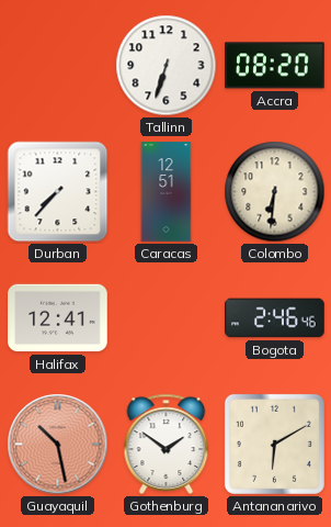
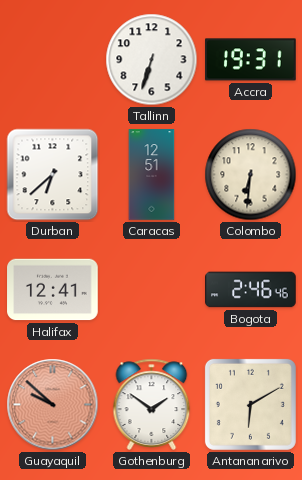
Accra: 08:20 -> 19:31
Durban: 7:37 -> 6:38
Guayaquil: 10:28 -> 9:52
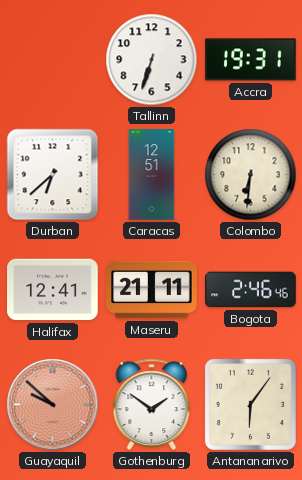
Maseru: none -> 21:11
Antananarivo: 6:10 -> 6:06
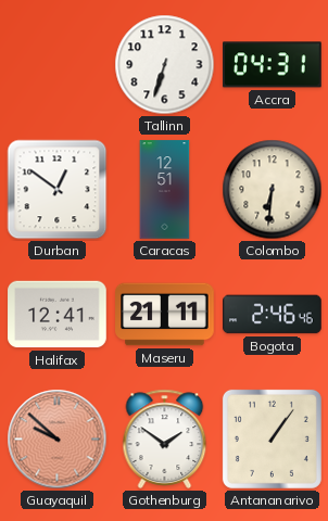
Accra: 19:31 -> 04:31
Durban: 6:38 -> 12:51
Antananarivo: 6:06 -> 1:06
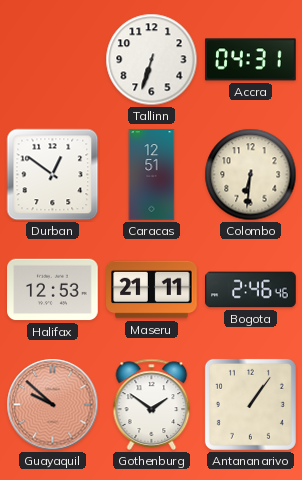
Halifax: 12:41 -> 12:53
